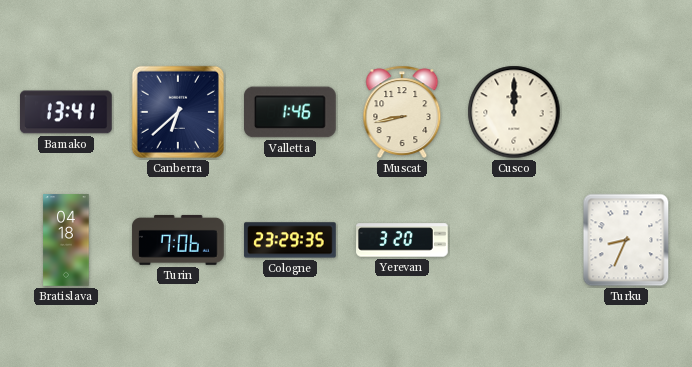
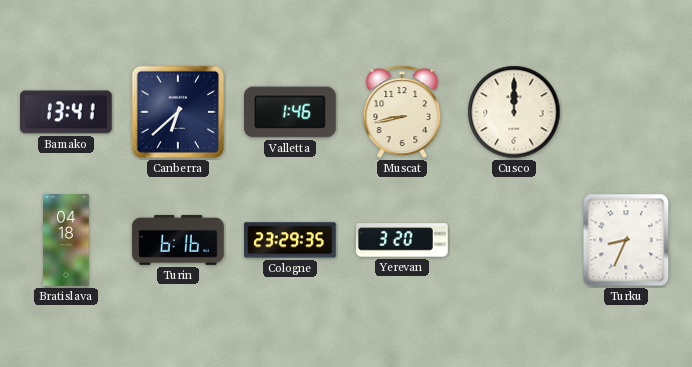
Turin: 7:06 -> 6:16
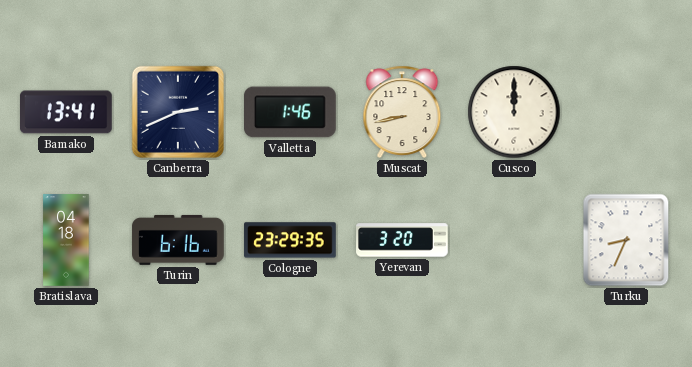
Canberra: 6:38 -> 2:41
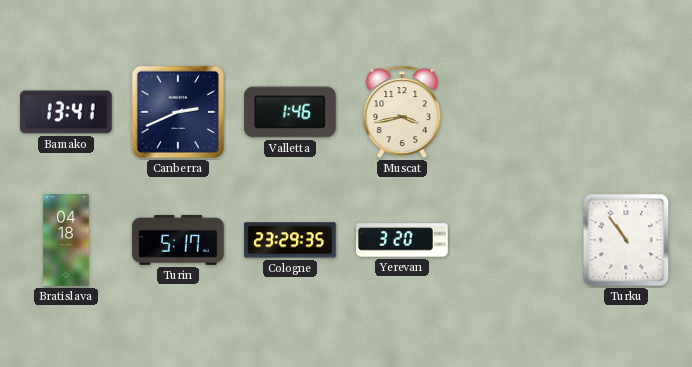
Muscat: 8:43 -> 3:43
Cusco: 12:00 -> none
Turin: 6:16 -> 5:17
Turku: 8:34 -> 10:54
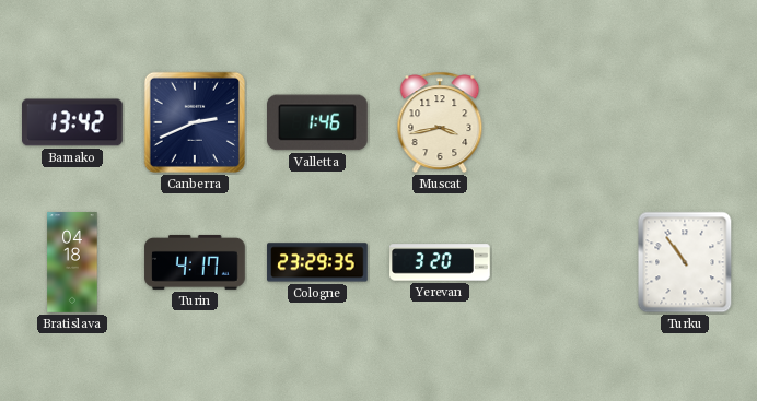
Bamako: 13:41 -> 13:42
Turin: 5:17 -> 4:17
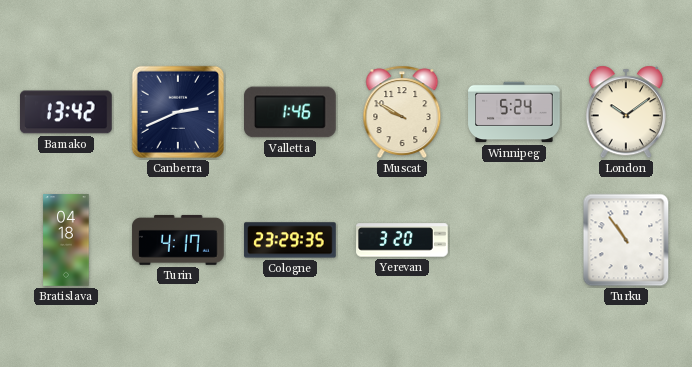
Muscat: 3:43 -> 9:50
Winnipeg: none -> 5:24
London: none -> 10:09
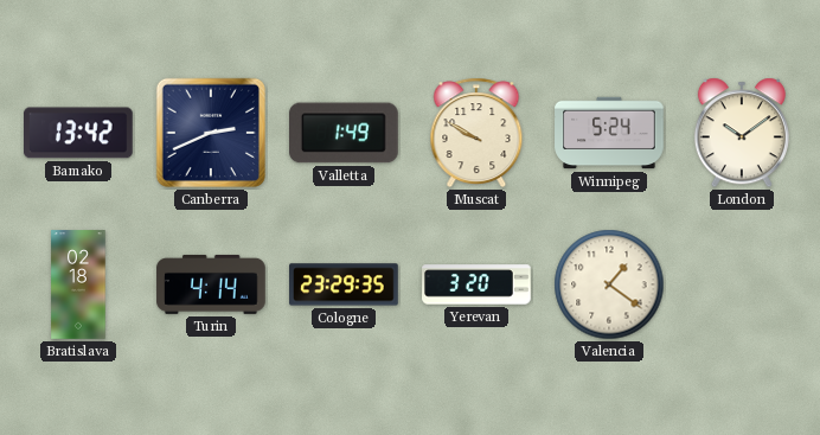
Valletta: 1:46 -> 1:49
Bratislava: 04:18 -> 02:18
Turin: 4:17 -> 4:14
Valencia: none -> 1:21
Turku: 10:54 -> none
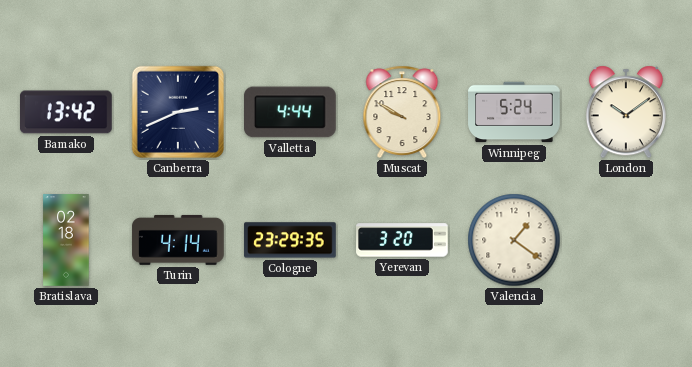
Valletta: 1:49 -> 4:44
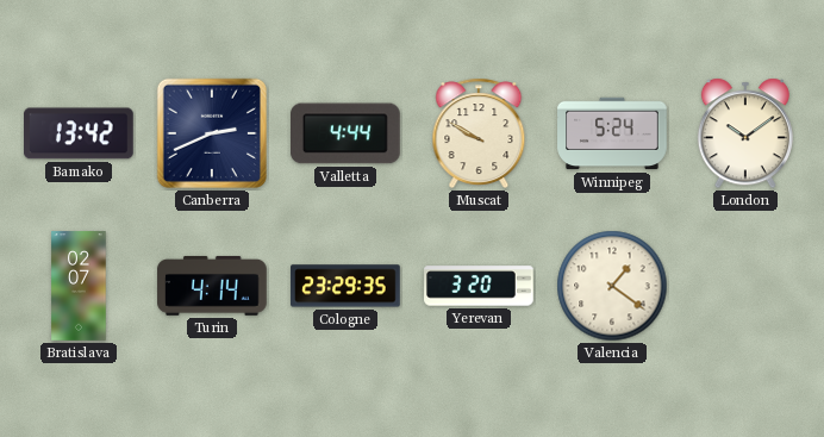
Bratislava: 02:18 -> 02:07
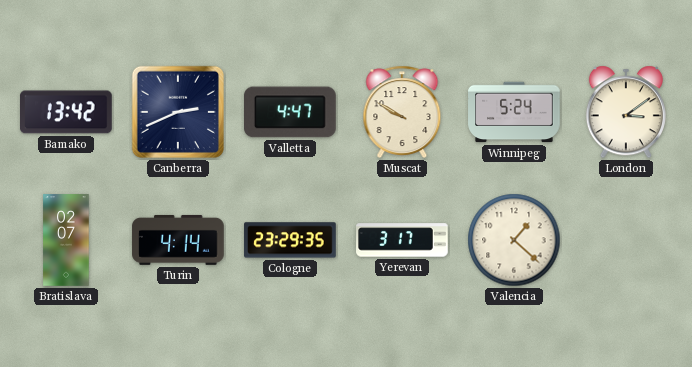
Valletta: 4:44 -> 4:47
London: 10:09 -> 3:09
Yerevan: 3:20 -> 3:17
Valencia: 1:21 -> 1:22
